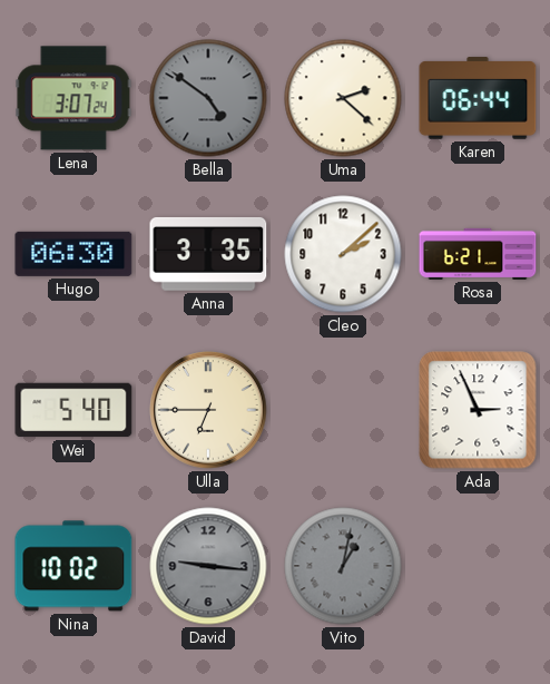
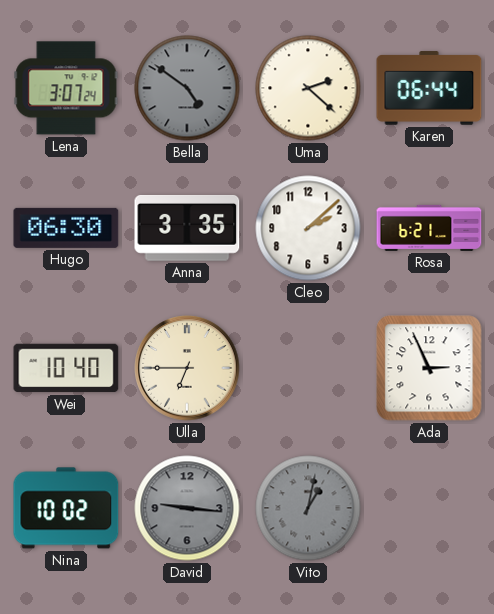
Wei: 5:40 -> 10:40
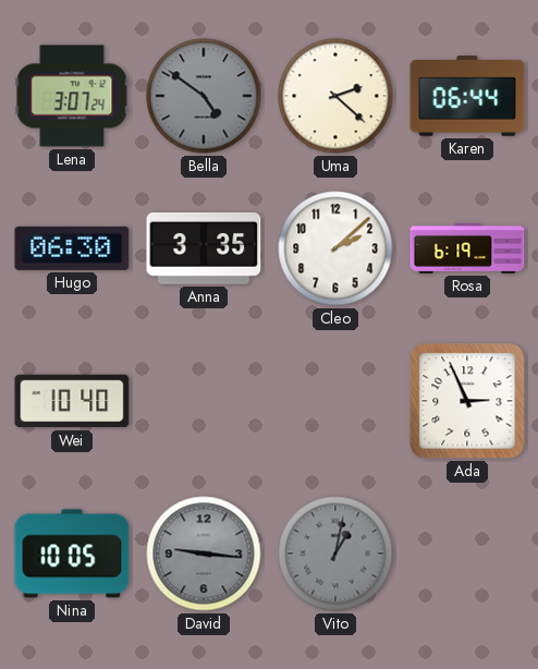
Rosa: 6:21 -> 6:19
Ulla: 6:45 -> none
Nina: 10:02 -> 10:05
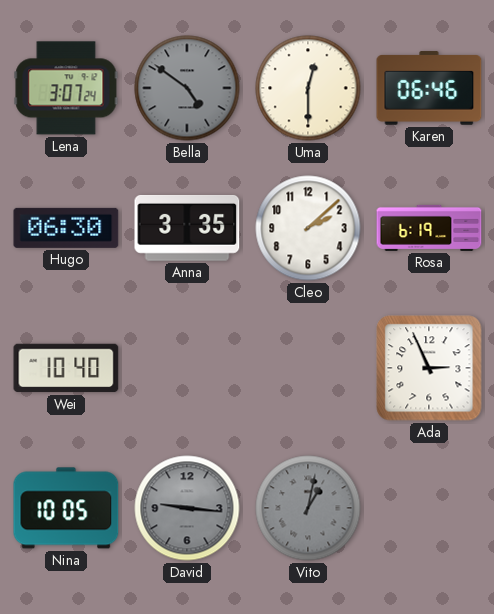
Uma: 2:22 -> 12:30
Karen: 06:44 -> 06:46
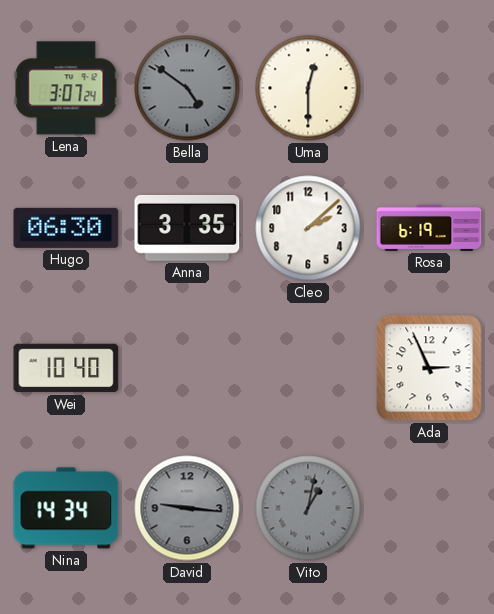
Karen: 06:46 -> none
Nina: 10:05 -> 14:34
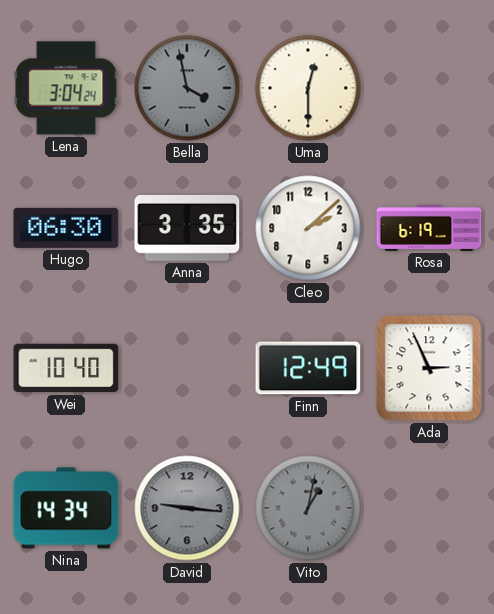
Lena: 3:07 -> 3:04
Bella: 4:51 -> 3:58
Finn: none -> 12:49
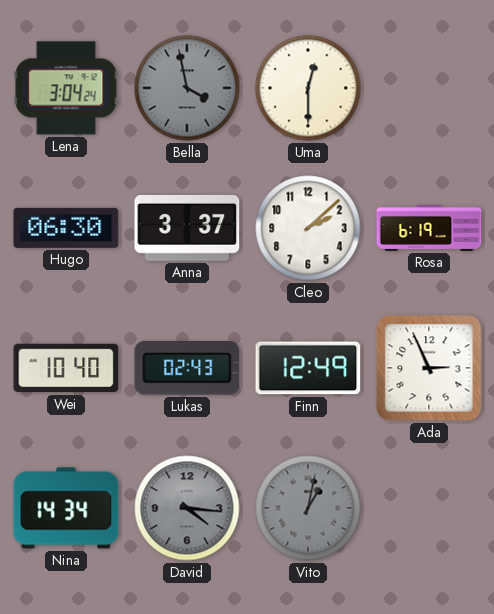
Anna: 3:35 -> 3:37
Lukas: none -> 02:43
David: 9:16 -> 4:16
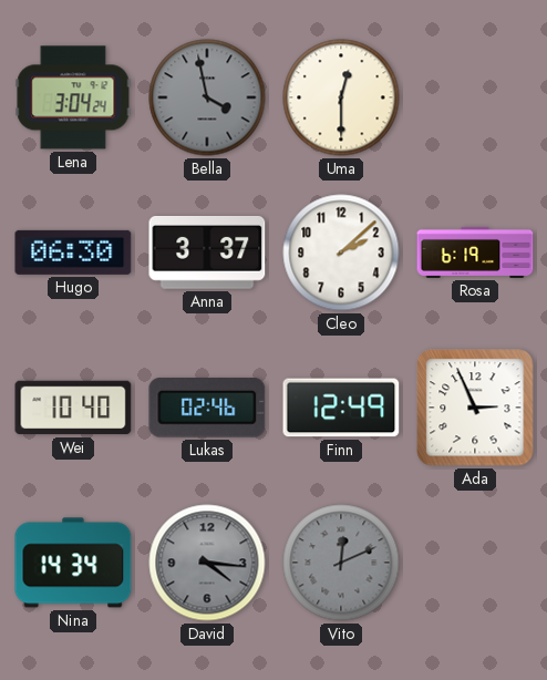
Lukas: 02:43 -> 02:46
Vito: 1:02 -> 12:11
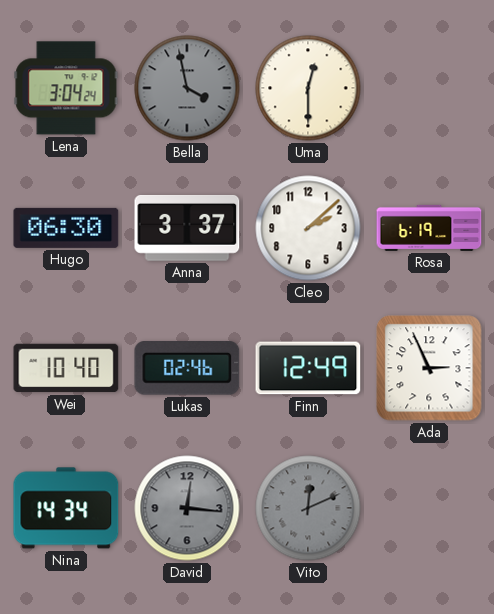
David: 4:16 -> 12:16
